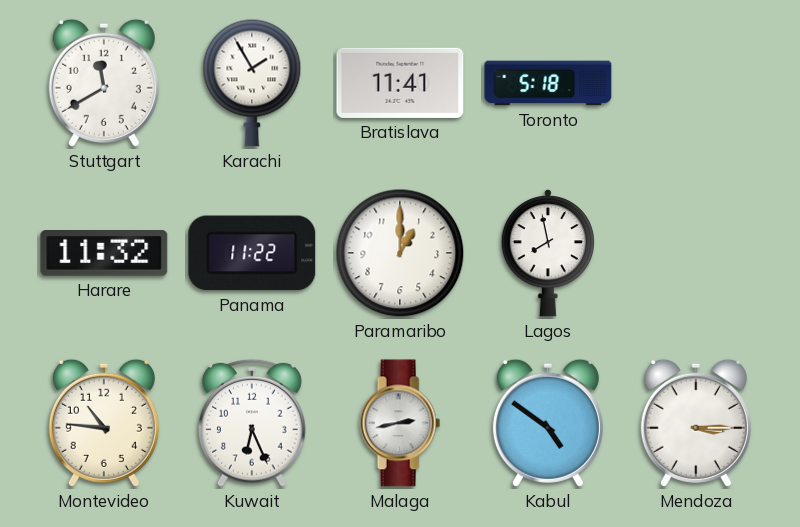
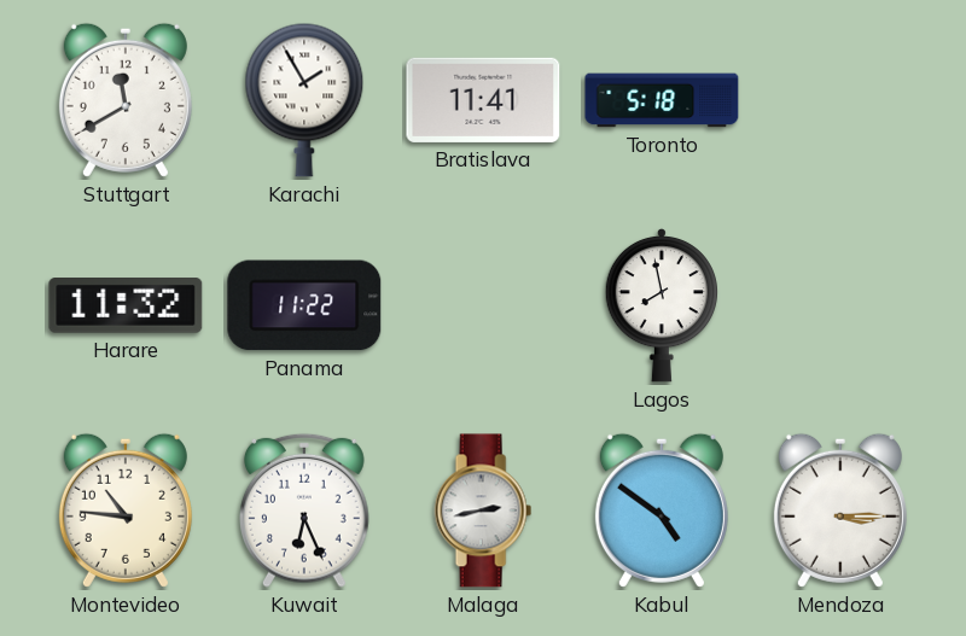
Paramaribo: 1:00 -> none
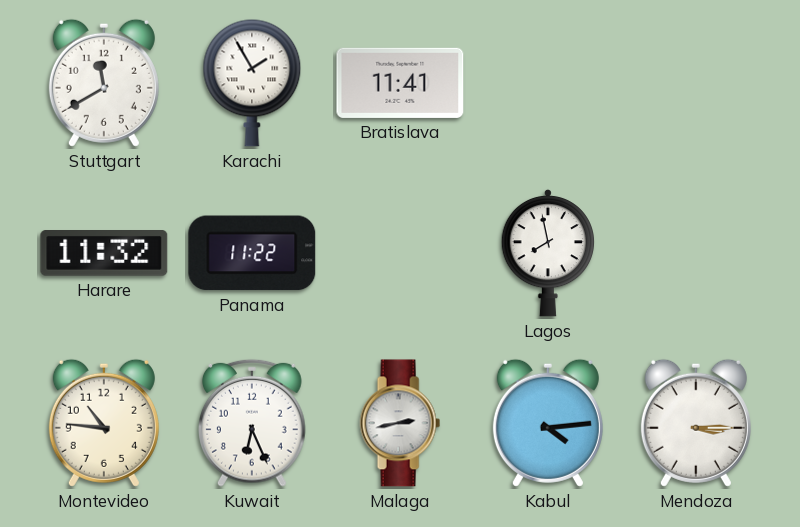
Toronto: 5:18 -> none
Kabul: 4:51 -> 4:14
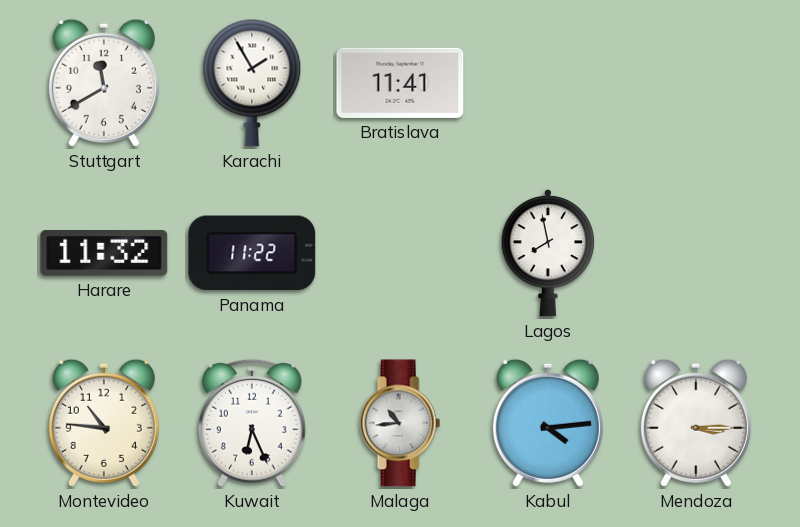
Malaga: 2:43 -> 10:44
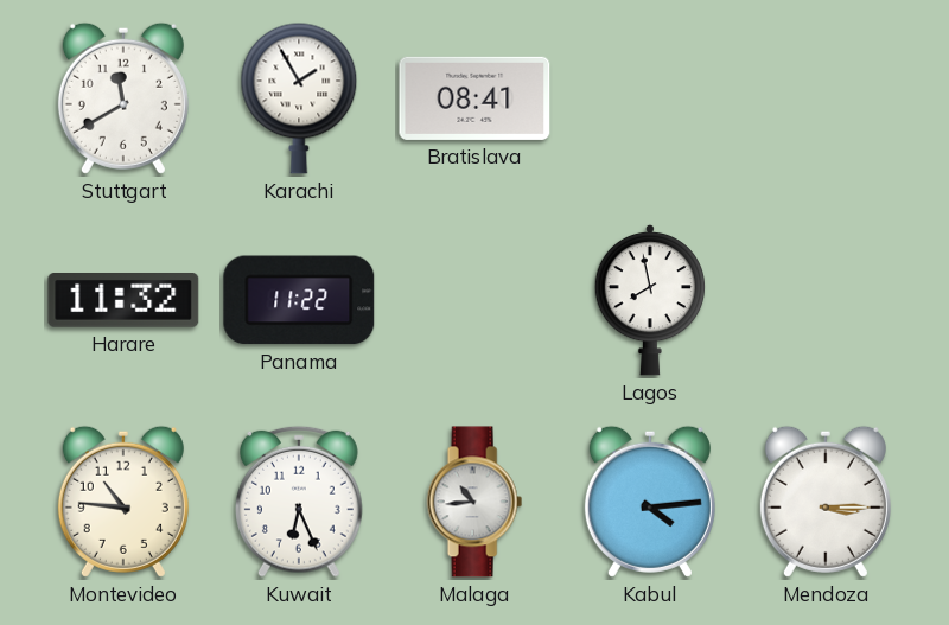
Bratislava: 11:41 -> 08:41
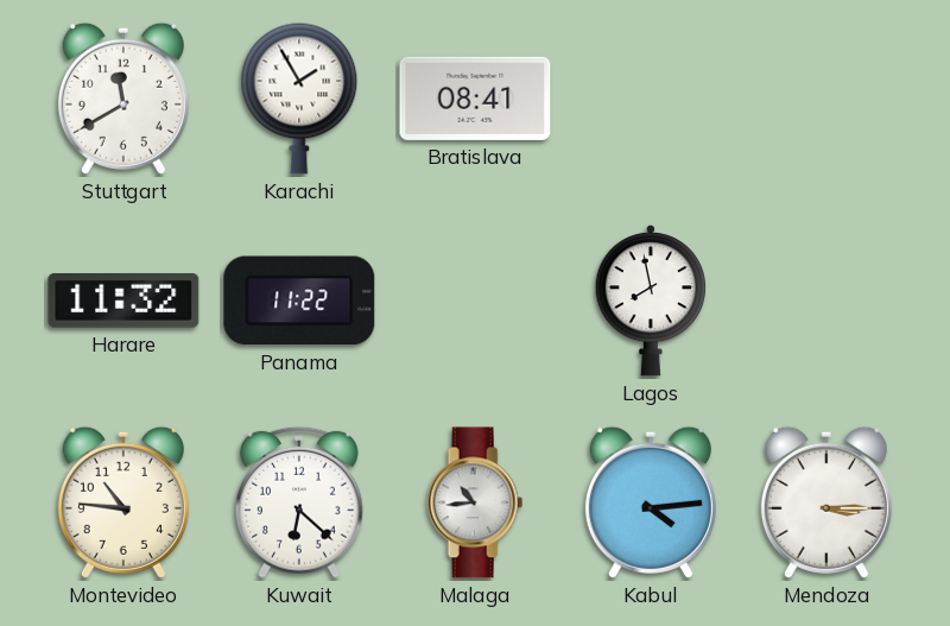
Kuwait: 6:26 -> 6:22
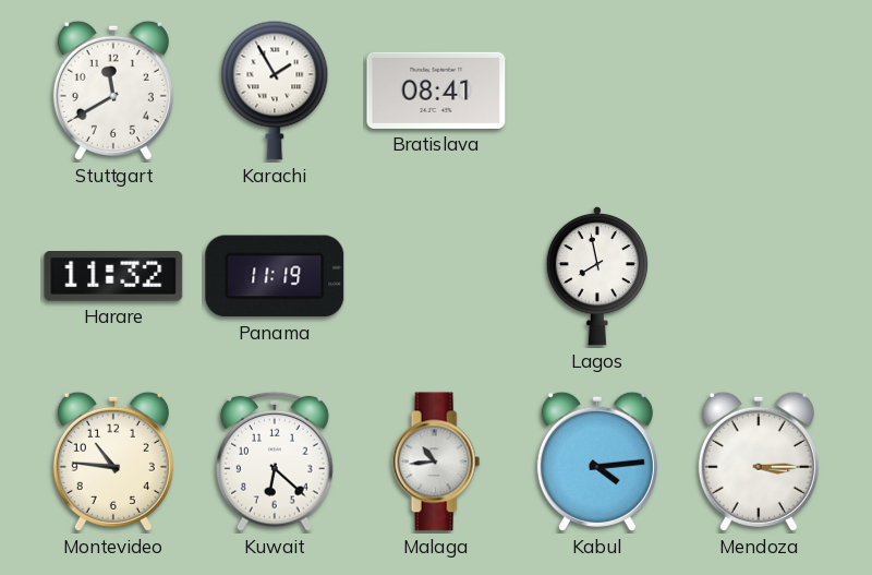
Panama: 11:22 -> 11:19
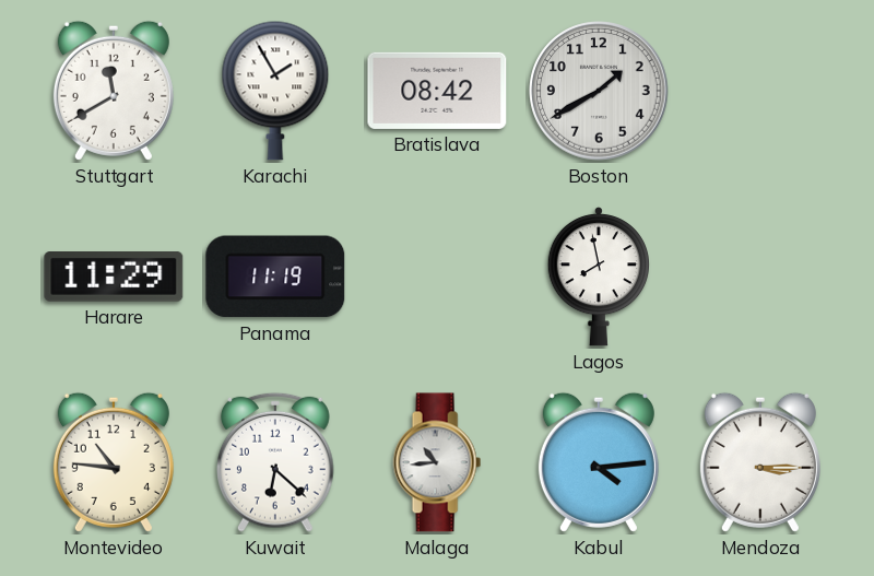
Bratislava: 08:41 -> 08:42
Boston: none -> 1:40
Harare: 11:32 -> 11:29
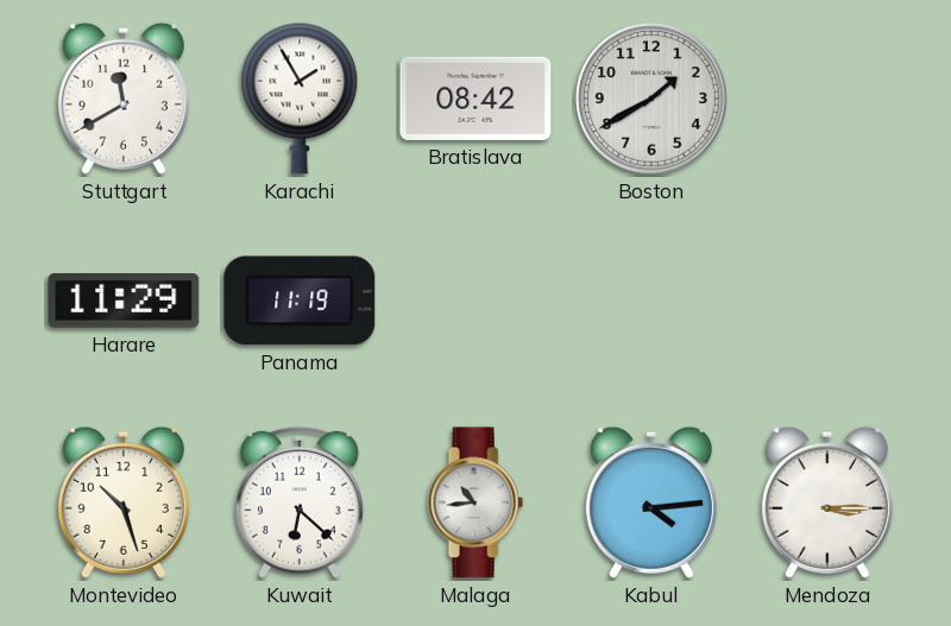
Lagos: 7:58 -> none
Montevideo: 10:46 -> 10:27
